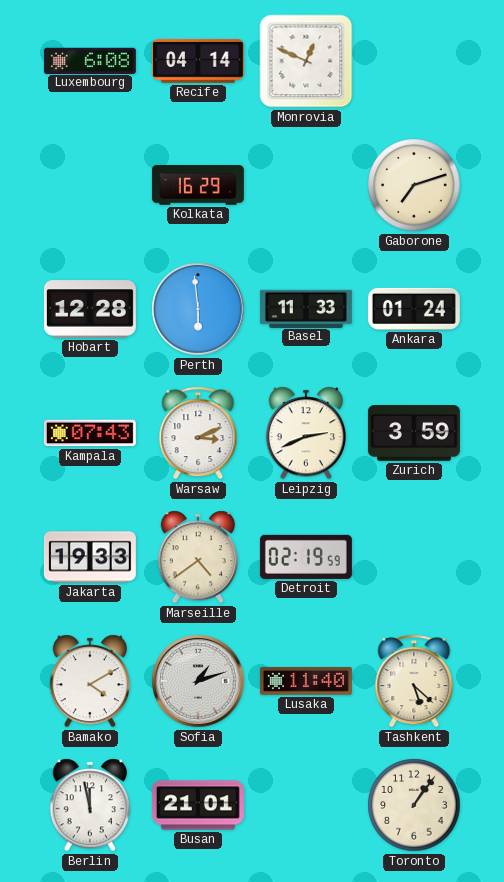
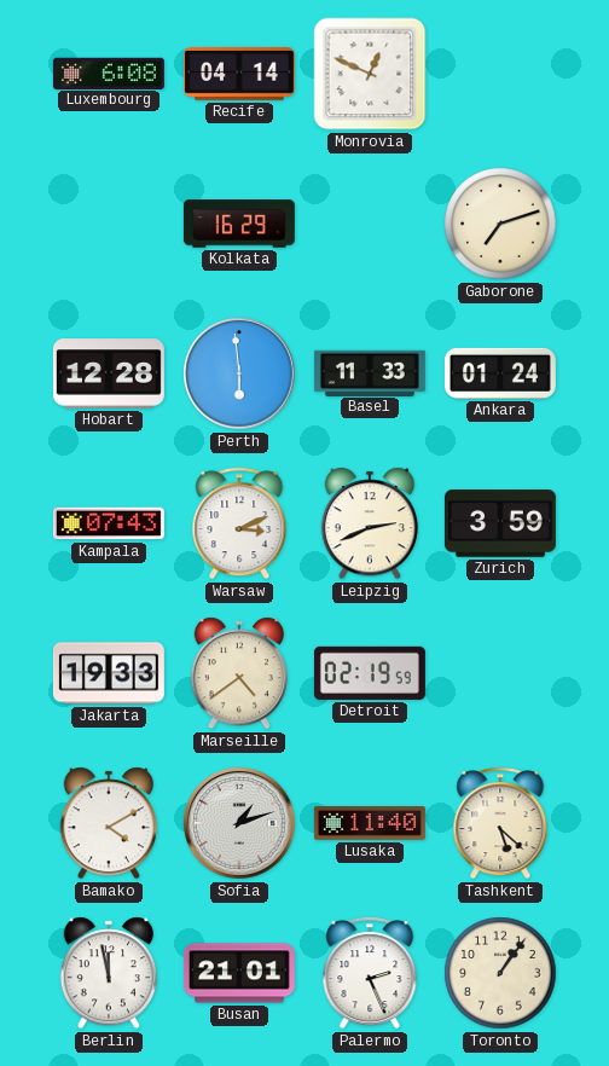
Palermo: none -> 2:26
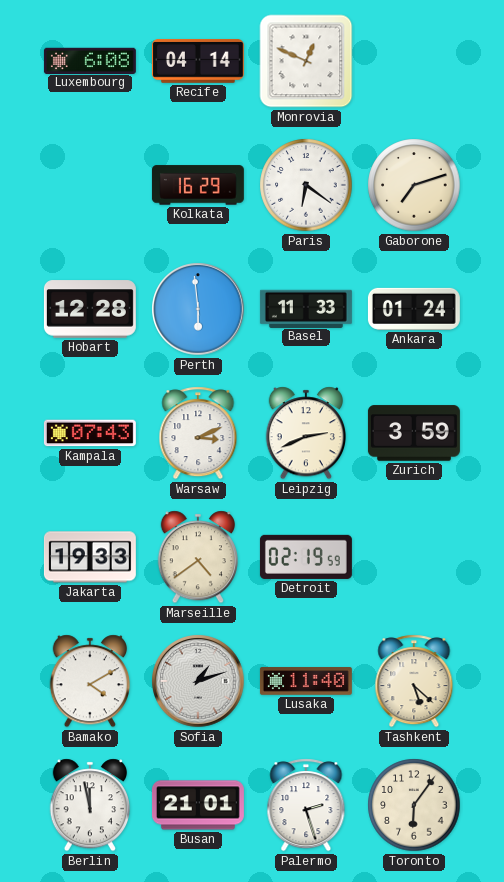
Paris: none -> 6:21
Palermo: 2:26 -> 2:27
Toronto: 1:06 -> 6:06
